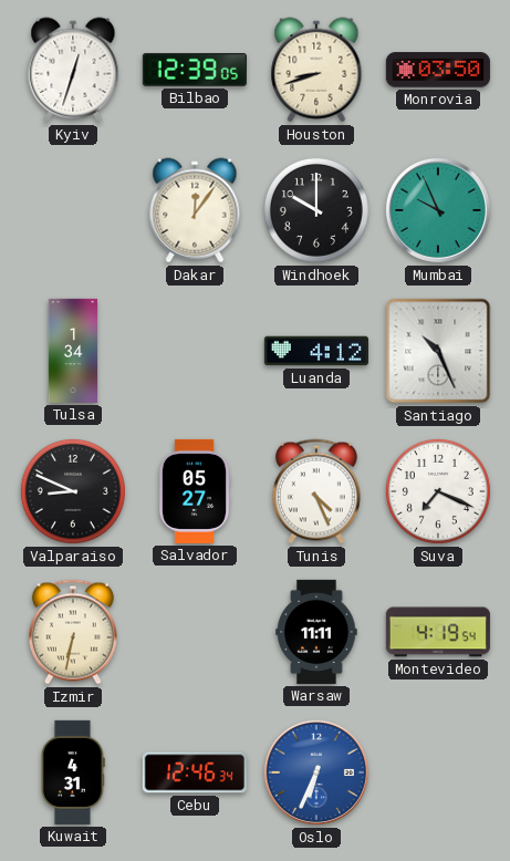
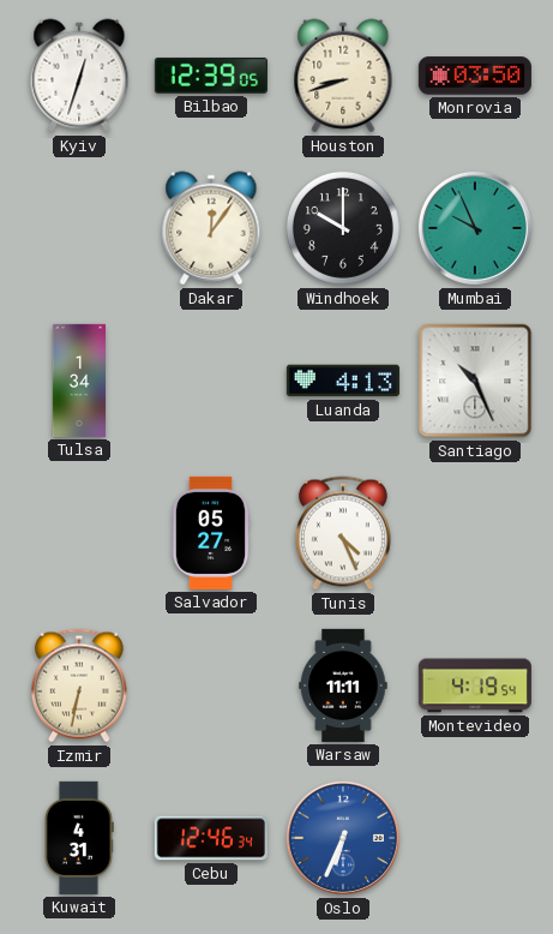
Luanda: 4:12 -> 4:13
Valparaiso: 8:49 -> none
Suva: 7:19 -> none
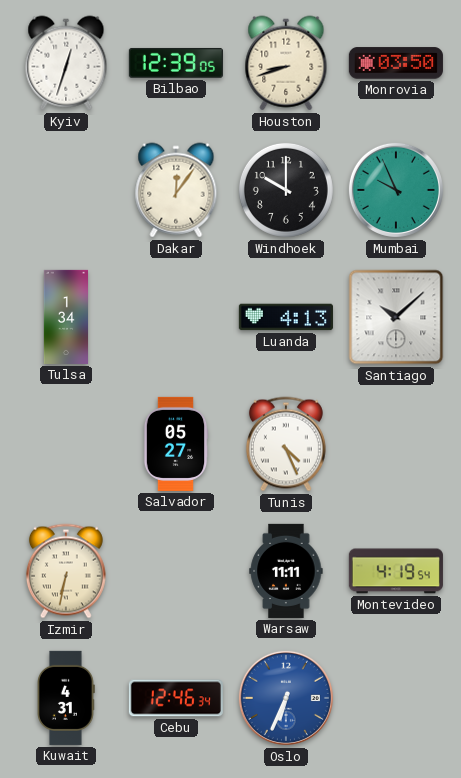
Santiago: 10:26 -> 10:08
